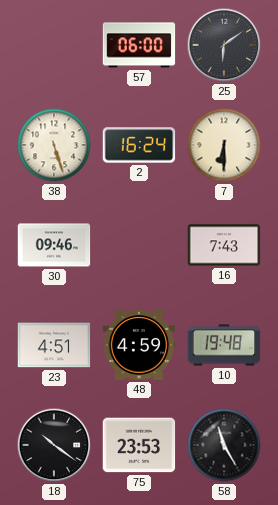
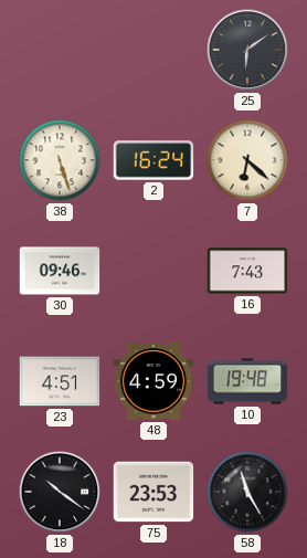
57: 06:00 -> none
7: 6:30 -> 6:22
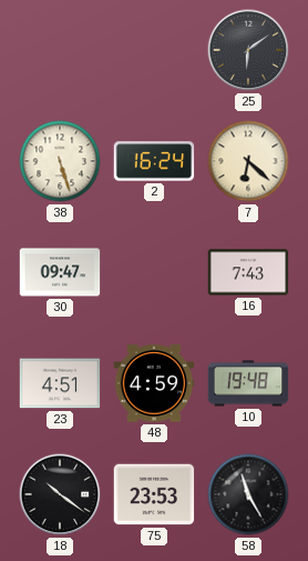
30: 09:46 -> 09:47
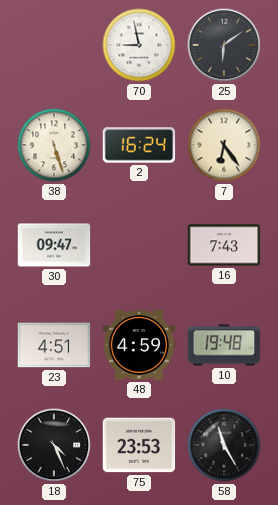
70: none -> 8:58
7: 6:22 -> 6:24
18: 10:21 -> 4:26
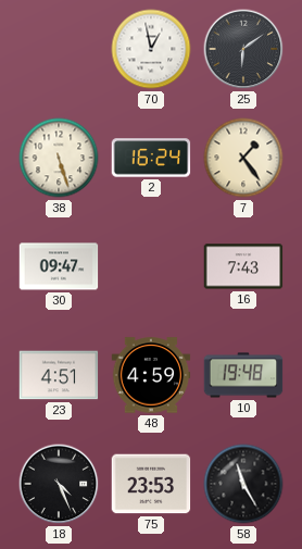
70: 8:58 -> 12:58
7: 6:24 -> 1:24
